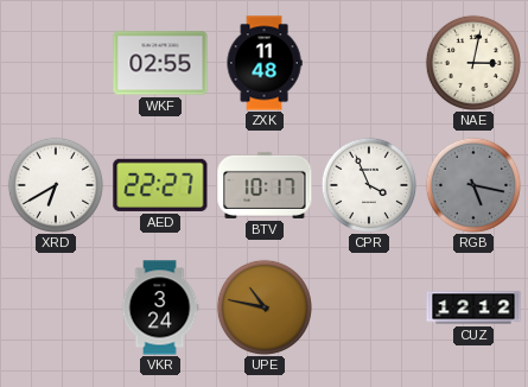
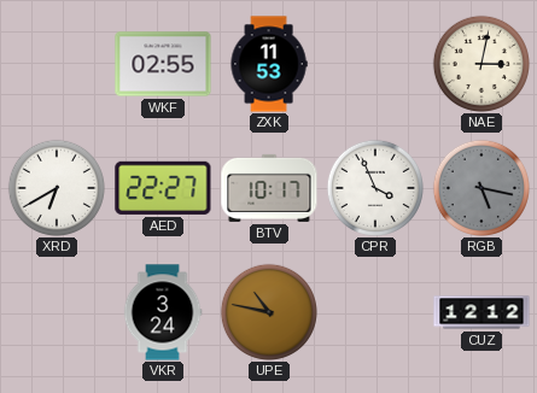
ZXK: 11:48 -> 11:53
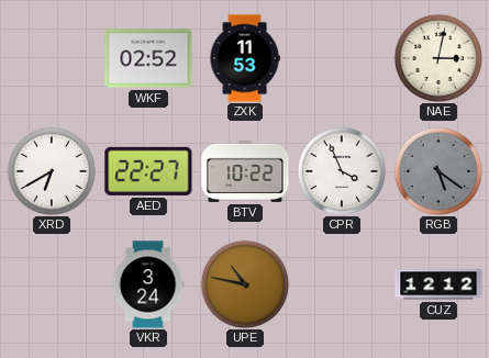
WKF: 02:55 -> 02:52
BTV: 10:17 -> 10:22
RGB: 5:17 -> 5:21
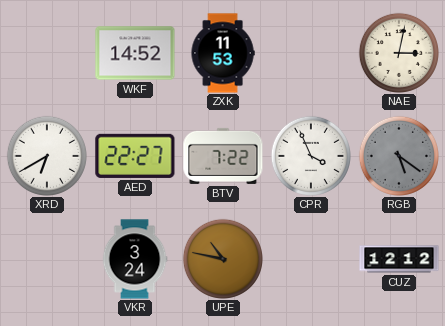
WKF: 02:52 -> 14:52
BTV: 10:22 -> 7:22
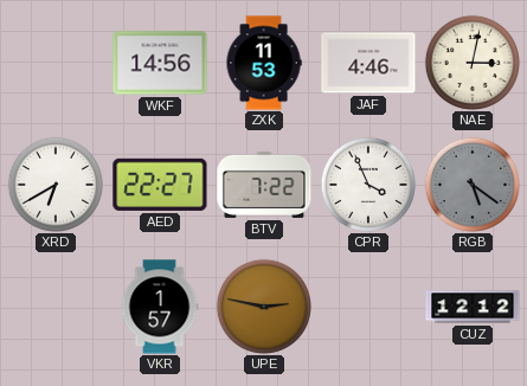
WKF: 14:52 -> 14:56
JAF: none -> 4:46
VKR: 3:24 -> 1:57
UPE: 10:47 -> 2:47
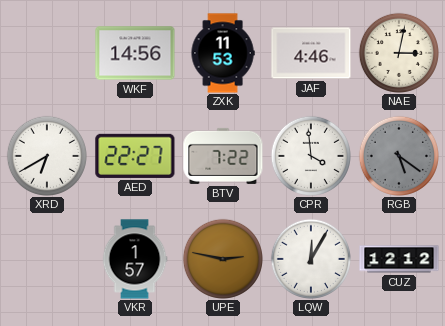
CPR: 3:56 -> 3:59
LQW: none -> 12:05
